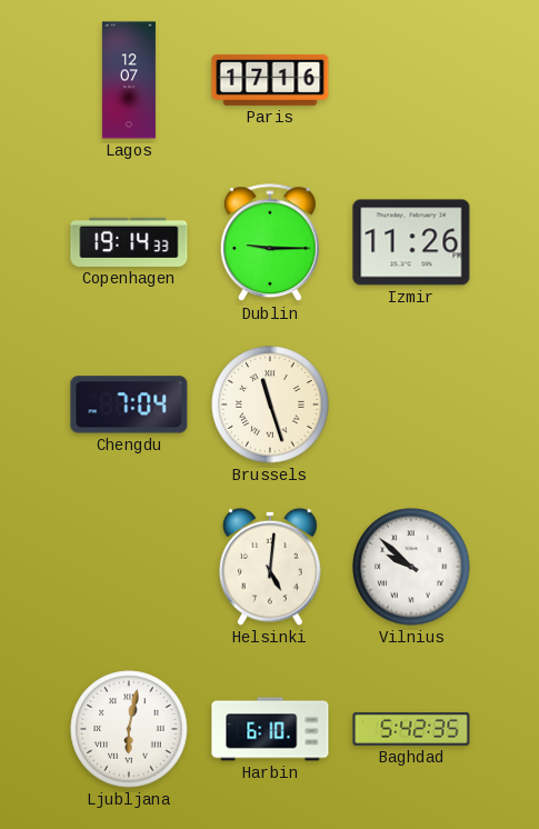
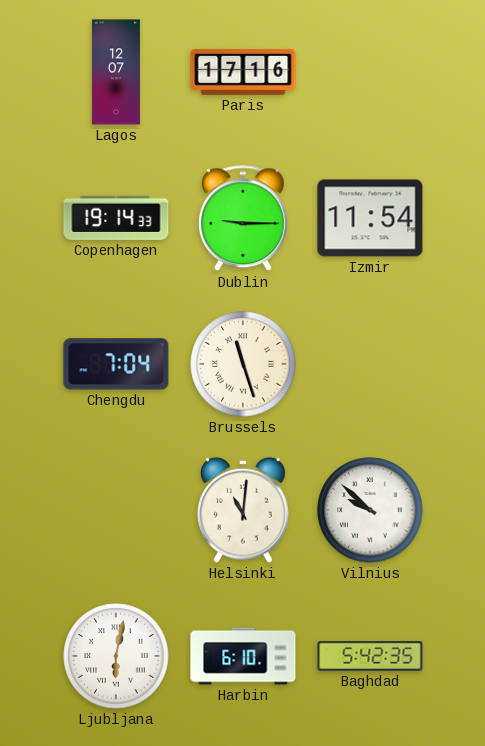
Izmir: 11:26 -> 11:54
Helsinki: 5:01 -> 11:01
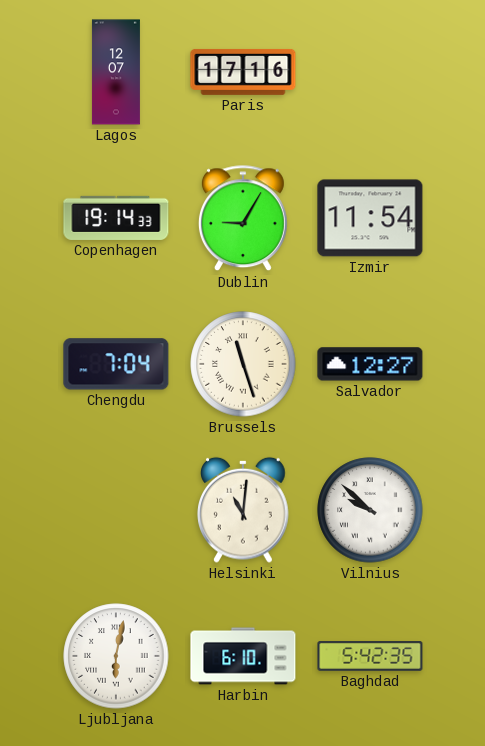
Dublin: 9:15 -> 9:05
Salvador: none -> 12:27
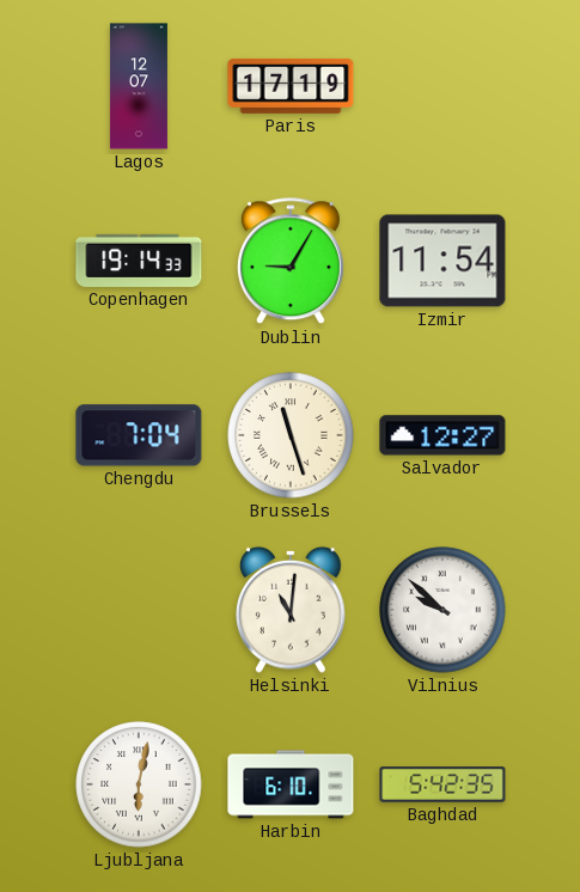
Paris: 17:16 -> 17:19
